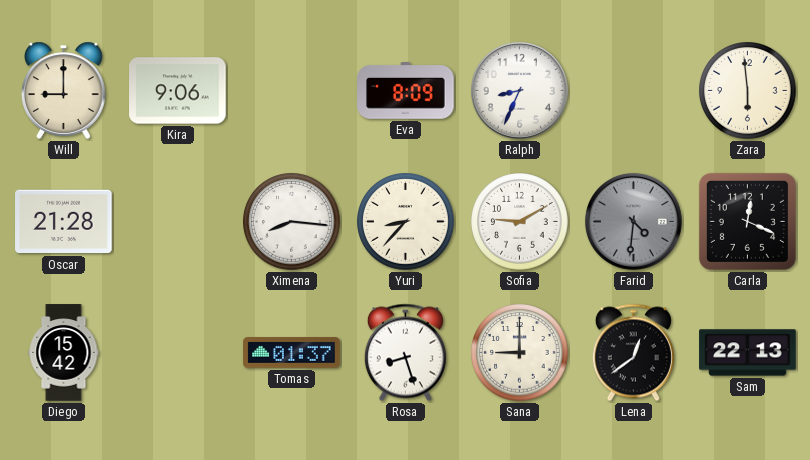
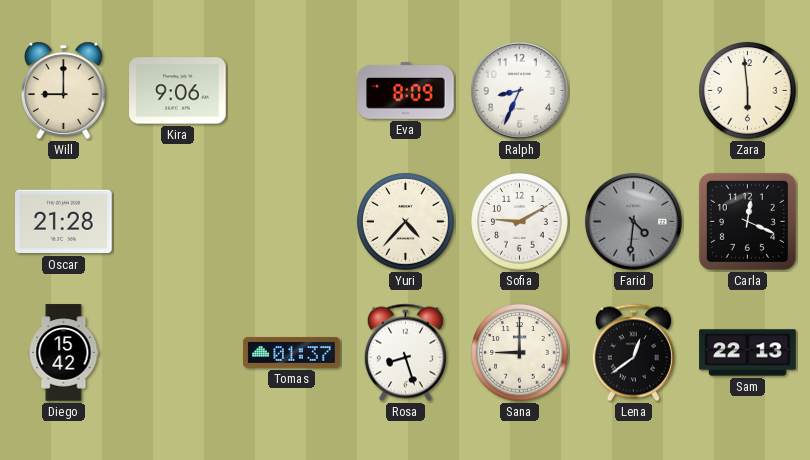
Ximena: 8:16 -> none
Yuri: 8:37 -> 4:37
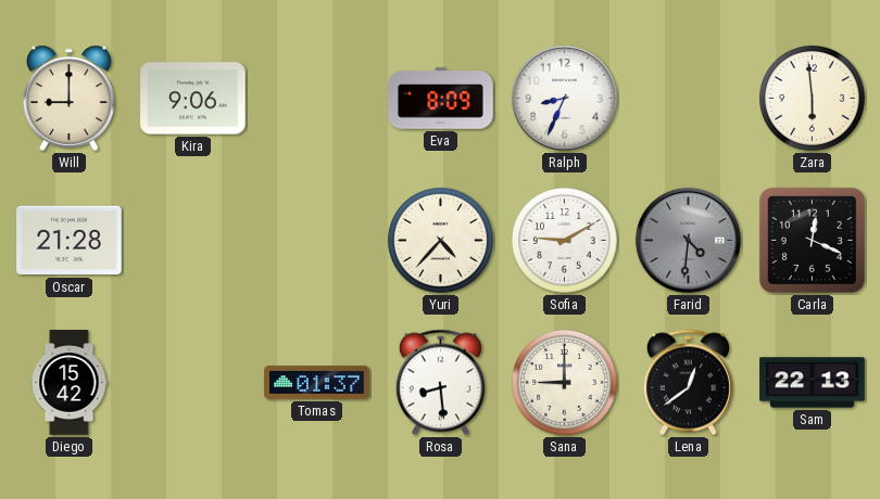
Rosa: 8:27 -> 8:29
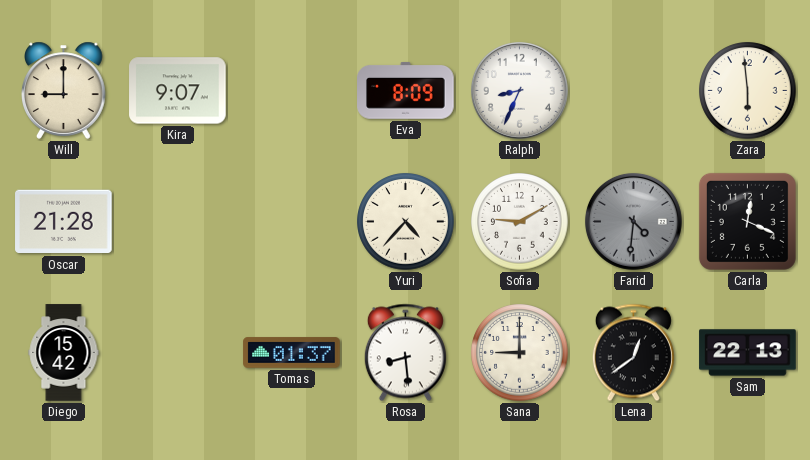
Kira: 9:06 -> 9:07
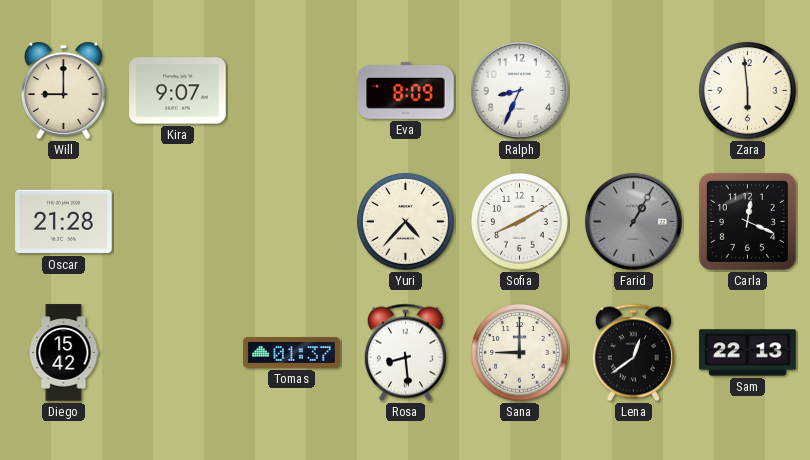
Sofia: 9:10 -> 8:10
Farid: 4:31 -> 1:05
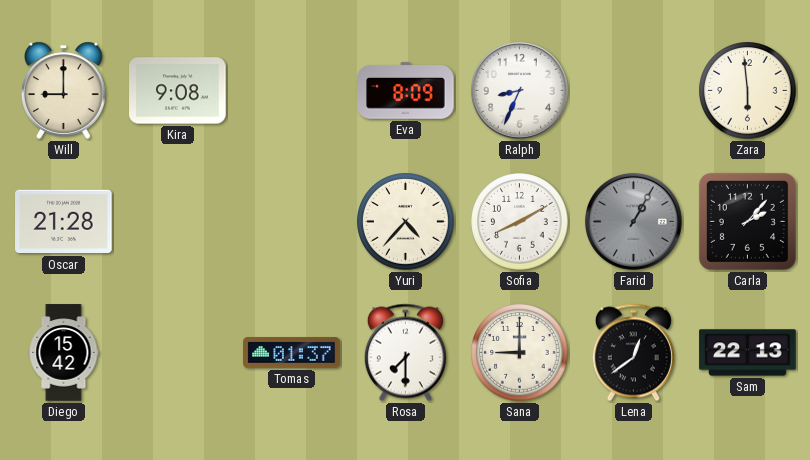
Kira: 9:07 -> 9:08
Carla: 12:19 -> 2:07
Rosa: 8:29 -> 7:30
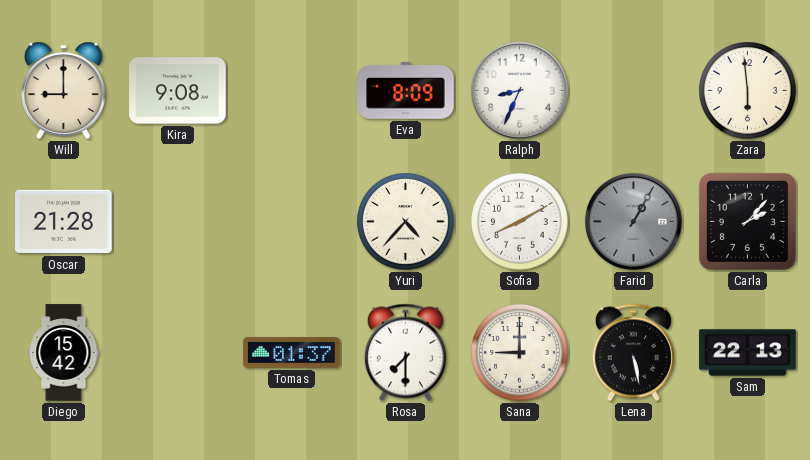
Lena: 12:39 -> 5:28
